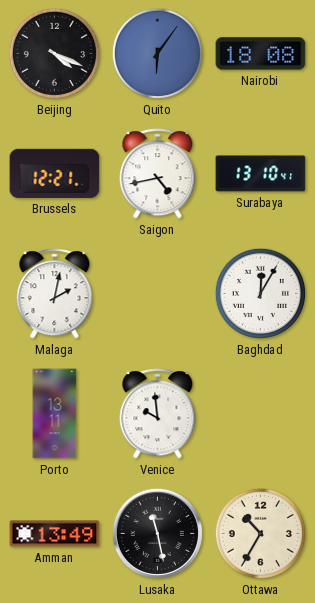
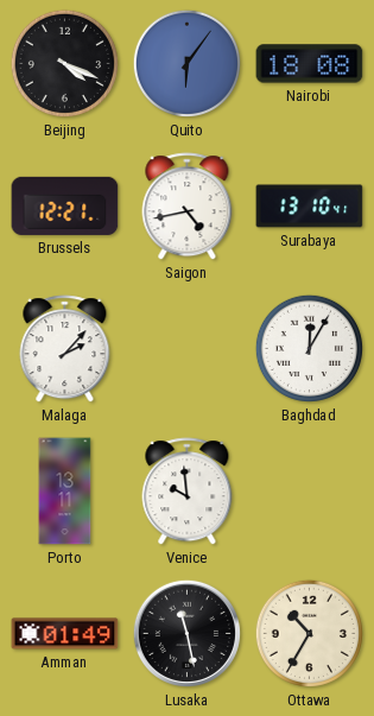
Malaga: 2:02 -> 2:07
Amman: 13:49 -> 01:49
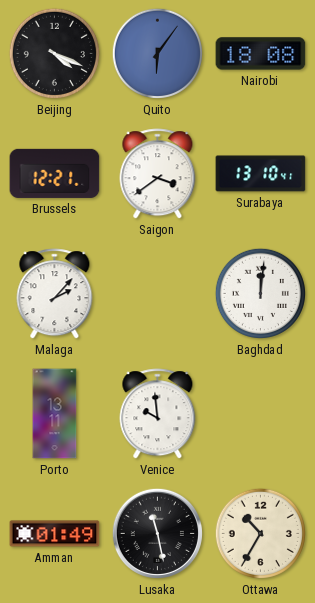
Saigon: 4:43 -> 3:39
Baghdad: 12:05 -> 12:01
